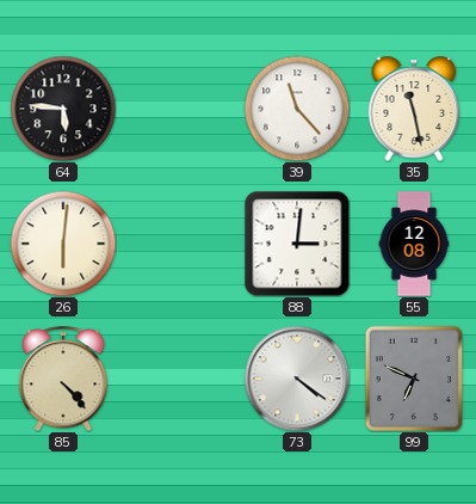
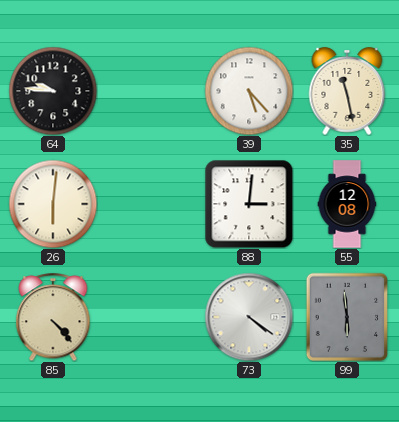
64: 5:46 -> 9:46
39: 11:23 -> 5:23
99: 6:49 -> 5:59
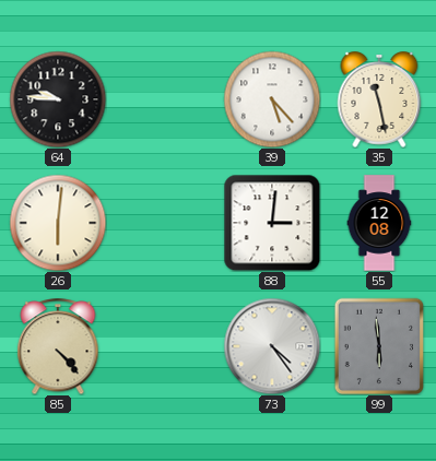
73: 4:21 -> 4:24
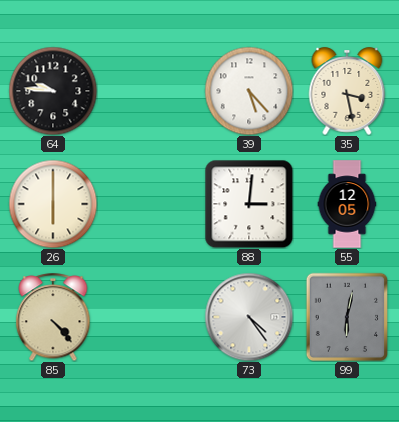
35: 11:28 -> 3:28
26: 6:01 -> 6:00
55: 12:08 -> 12:05
99: 5:59 -> 6:02
